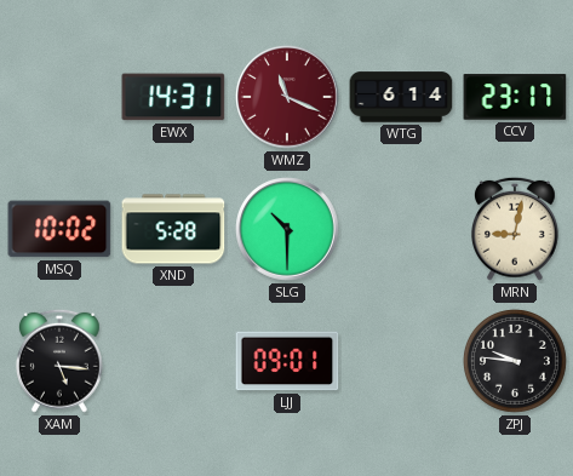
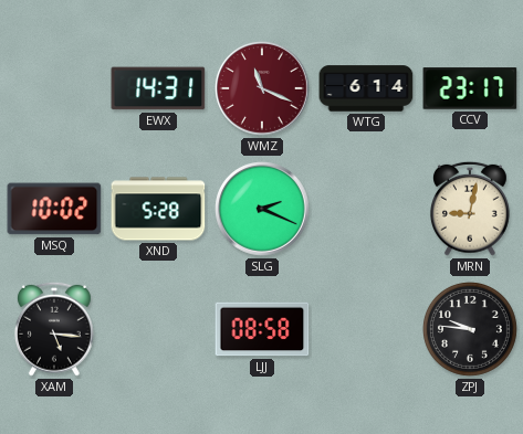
SLG: 10:30 -> 2:19
LJJ: 09:01 -> 08:58
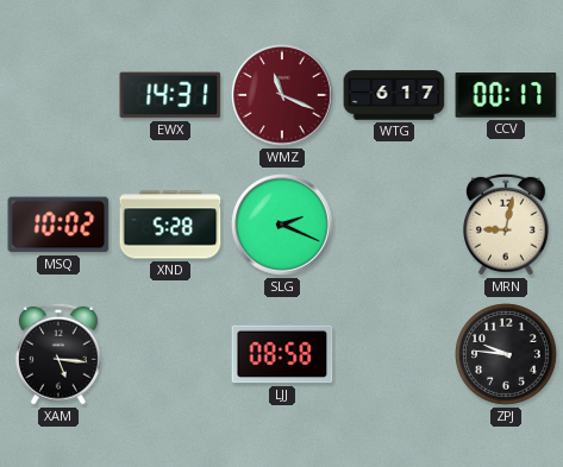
WTG: 6:14 -> 6:17
CCV: 23:17 -> 00:17
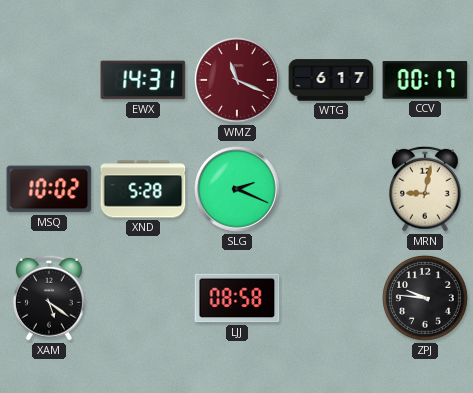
XAM: 5:16 -> 5:21
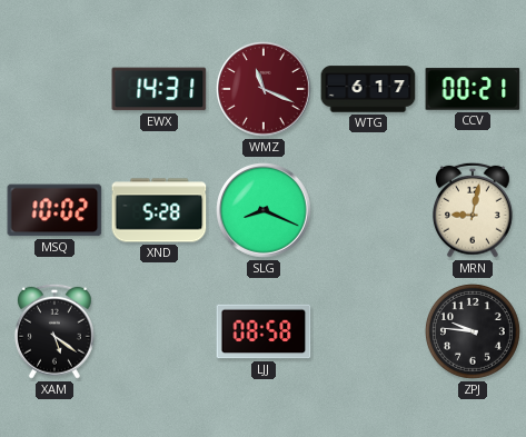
CCV: 00:17 -> 00:21
SLG: 2:19 -> 8:19
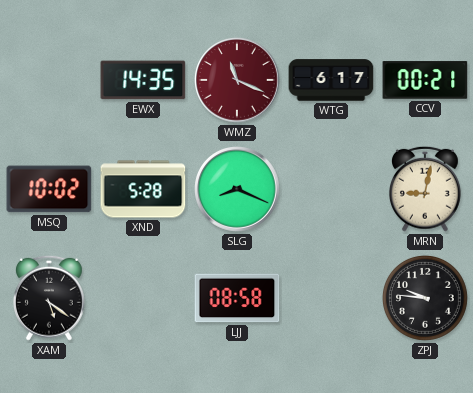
EWX: 14:31 -> 14:35
